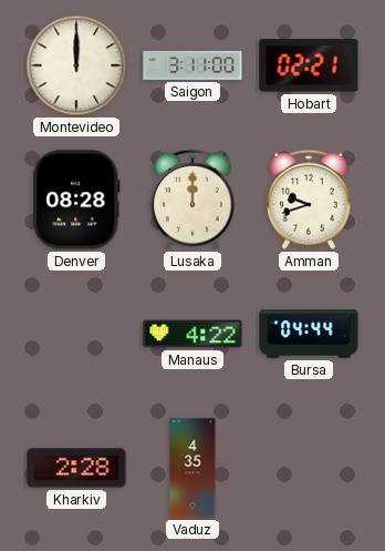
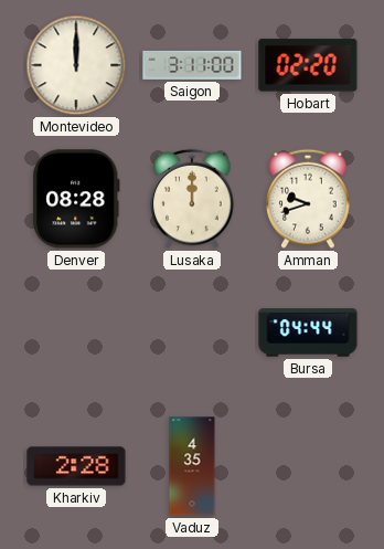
Hobart: 02:21 -> 02:20
Manaus: 4:22 -> none
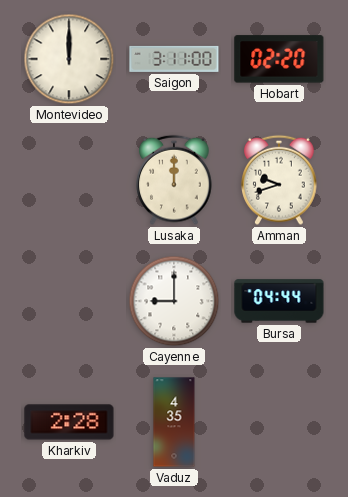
Denver: 08:28 -> none
Cayenne: none -> 9:00
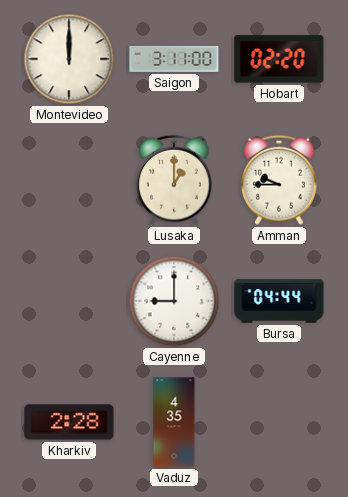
Lusaka: 12:00 -> 1:00
Amman: 9:42 -> 9:45
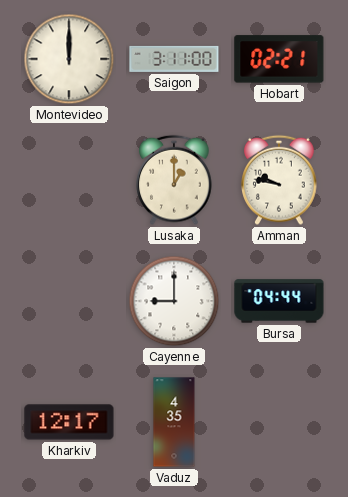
Hobart: 02:20 -> 02:21
Amman: 9:45 -> 9:47
Kharkiv: 2:28 -> 12:17
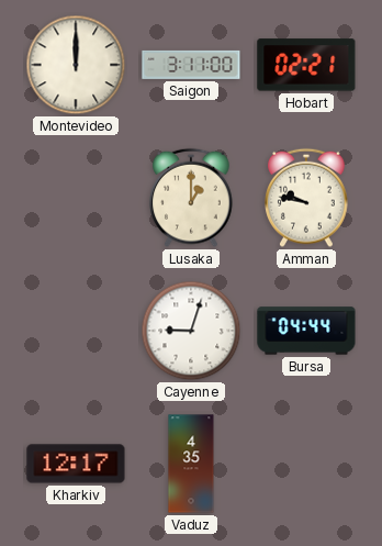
Cayenne: 9:00 -> 9:03
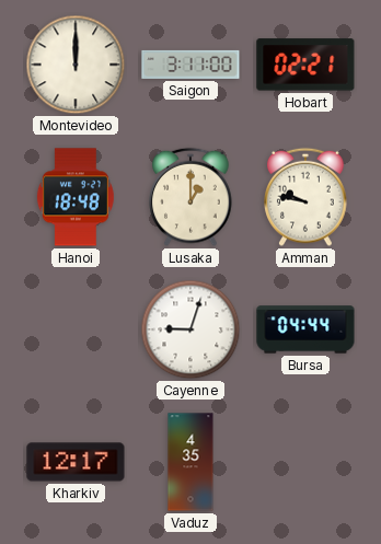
Hanoi: none -> 18:48
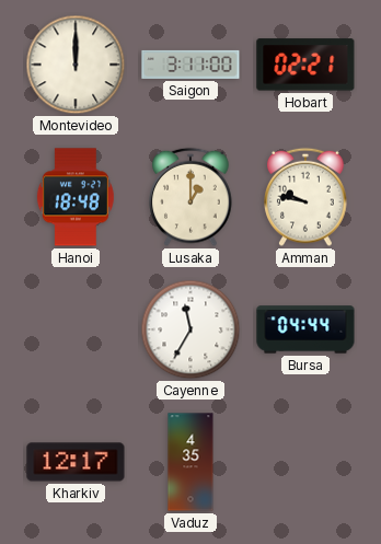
Cayenne: 9:03 -> 11:35
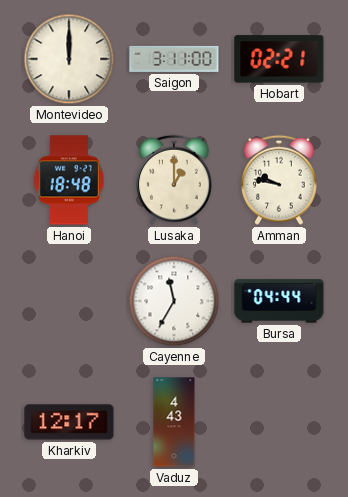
Vaduz: 4:35 -> 4:43
